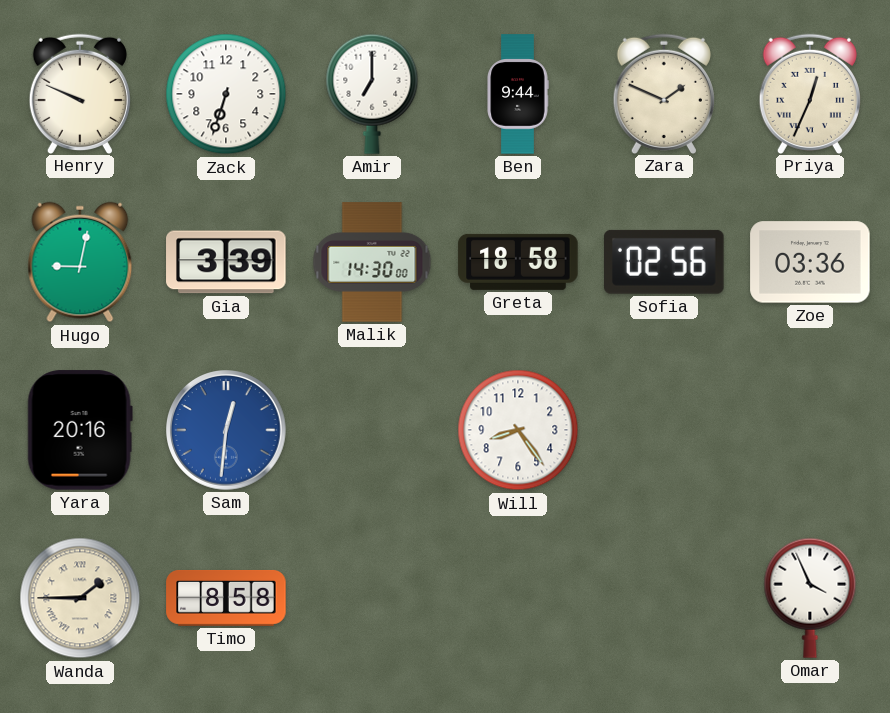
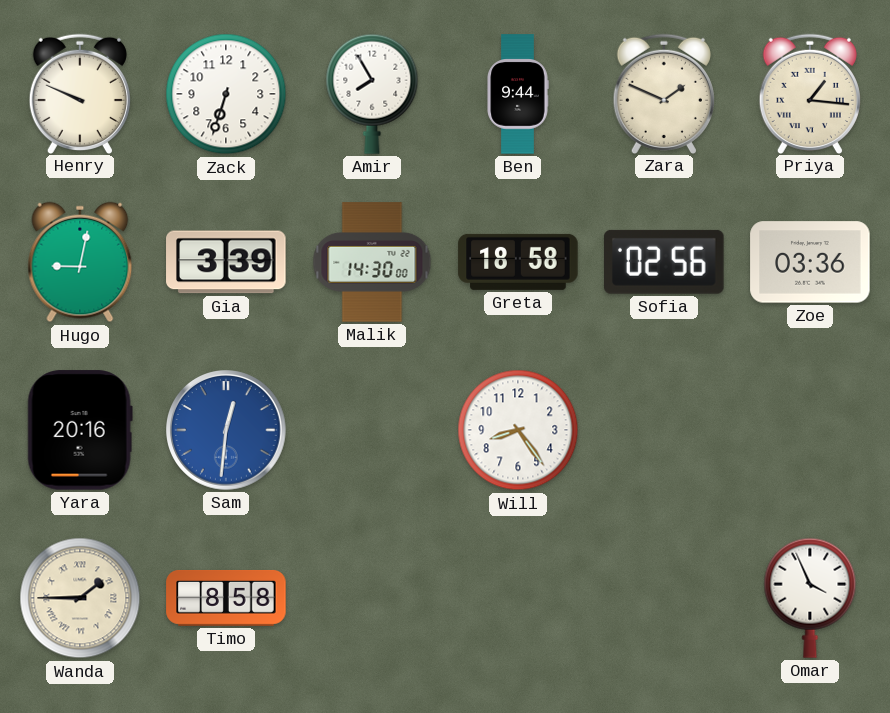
Amir: 7:00 -> 7:55
Priya: 12:34 -> 1:16
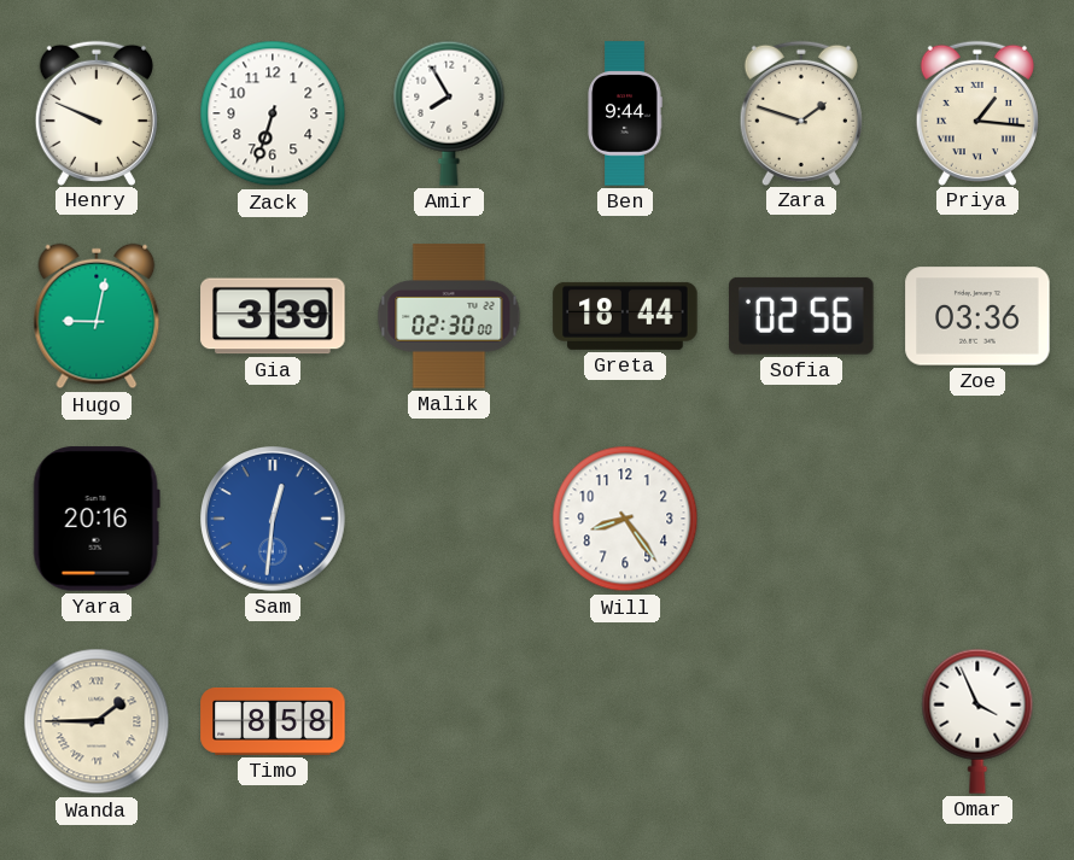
Zara: 1:49 -> 1:48
Malik: 14:30 -> 02:30
Greta: 18:58 -> 18:44
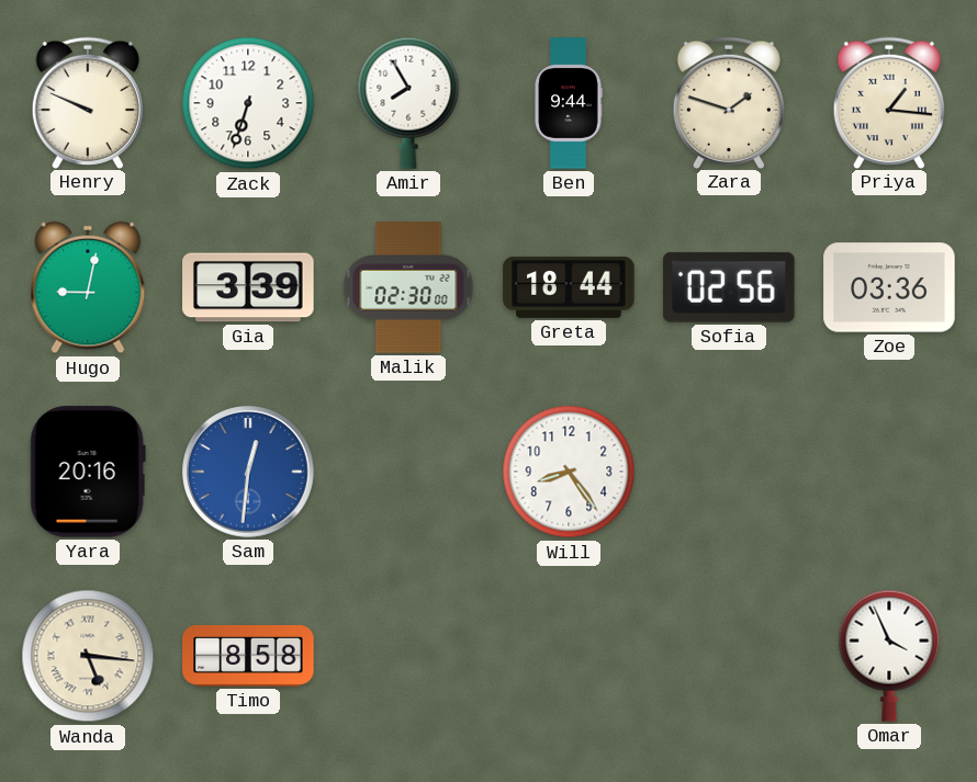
Wanda: 1:45 -> 5:16
